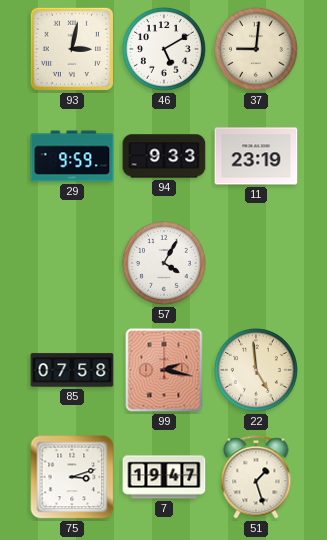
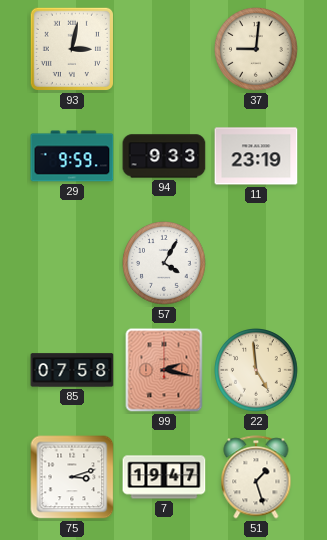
46: 5:10 -> none
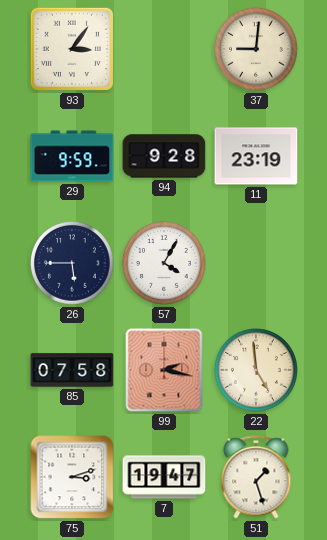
93: 3:02 -> 3:06
94: 9:33 -> 9:28
26: none -> 5:45
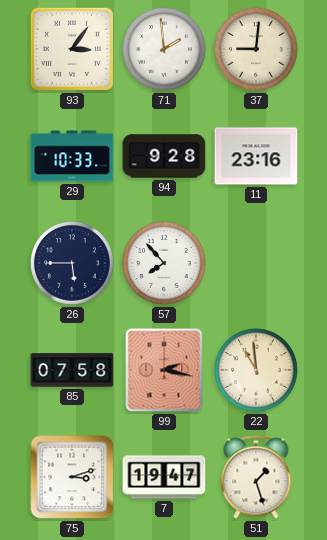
71: none -> 1:59
29: 9:59 -> 10:33
11: 23:19 -> 23:16
57: 4:05 -> 7:53
22: 4:59 -> 10:59
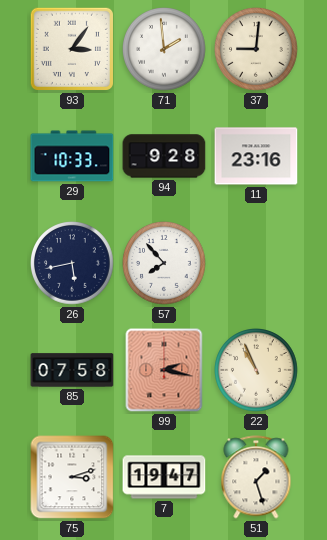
26: 5:45 -> 5:43
22: 10:59 -> 10:56
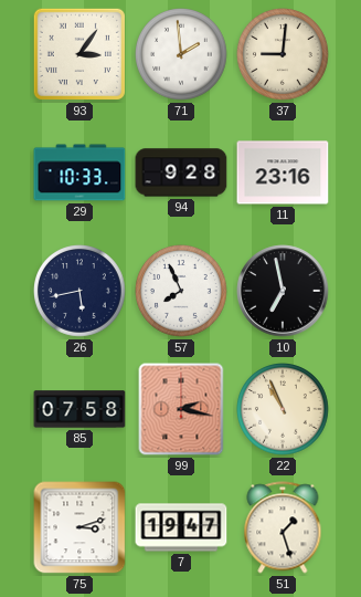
57: 7:53 -> 7:56
10: none -> 6:58
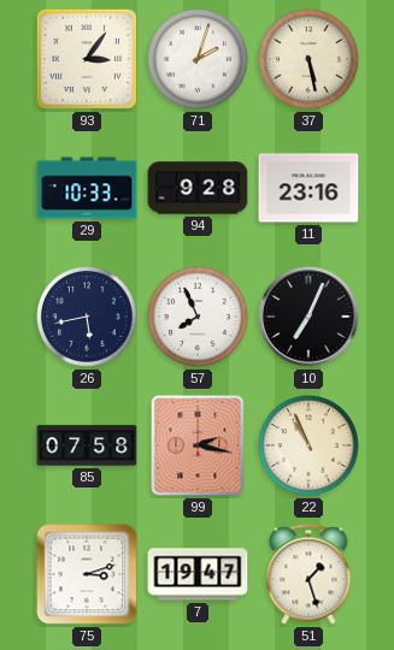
71: 1:59 -> 2:03
37: 9:01 -> 5:28
10: 6:58 -> 7:04
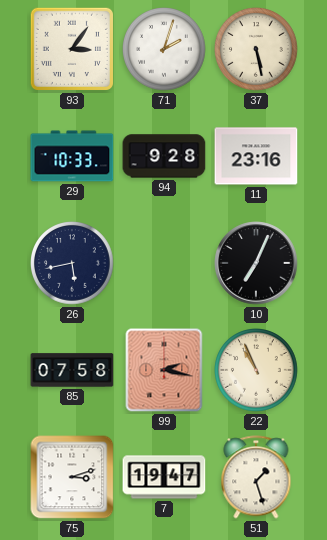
57: 7:56 -> none
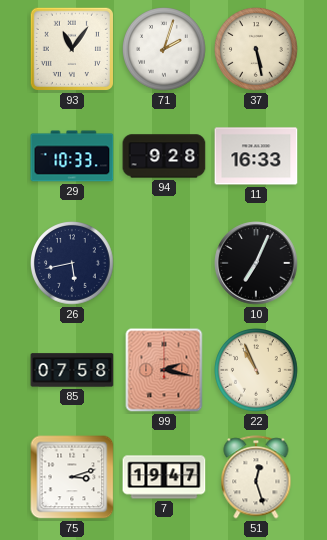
93: 3:06 -> 11:06
11: 23:16 -> 16:33
51: 1:27 -> 12:27
